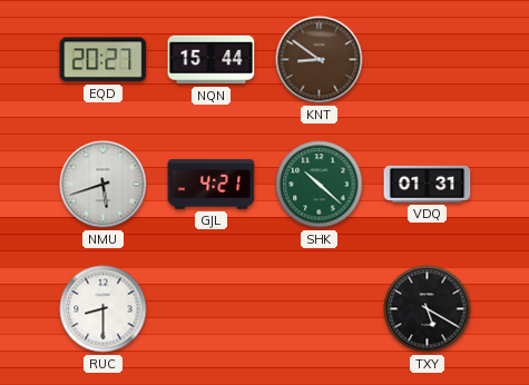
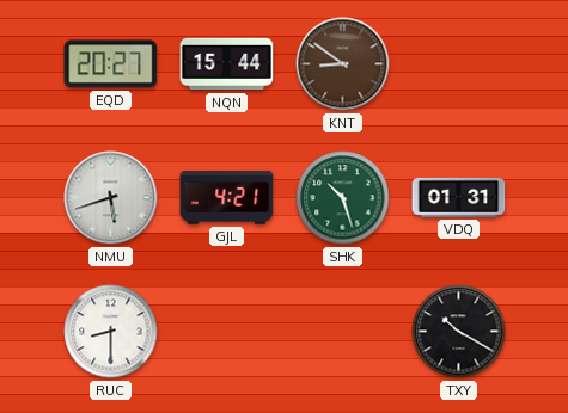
SHK: 10:22 -> 10:27
TXY: 5:20 -> 10:20
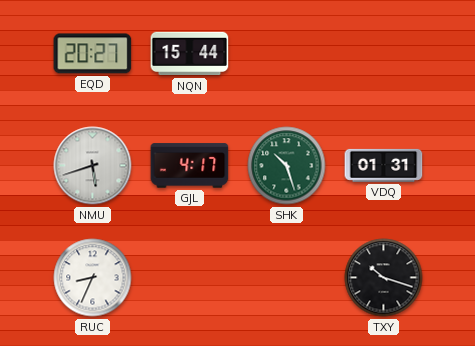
KNT: 8:51 -> none
GJL: 4:21 -> 4:17
RUC: 8:30 -> 8:34
TXY: 10:20 -> 10:18
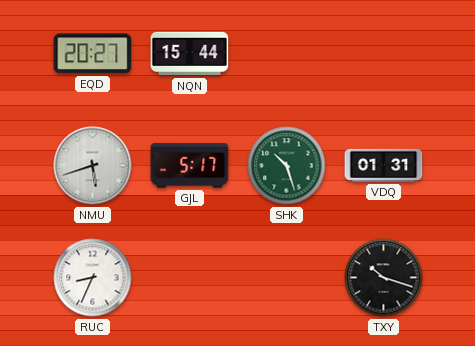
GJL: 4:17 -> 5:17
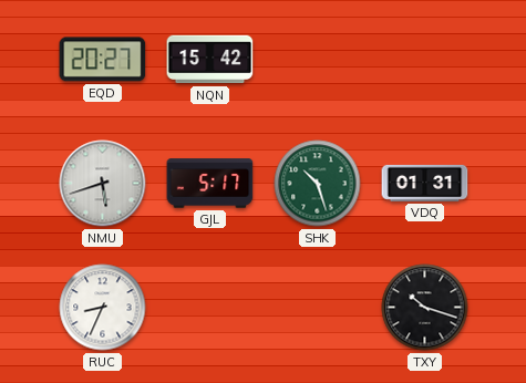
NQN: 15:44 -> 15:42
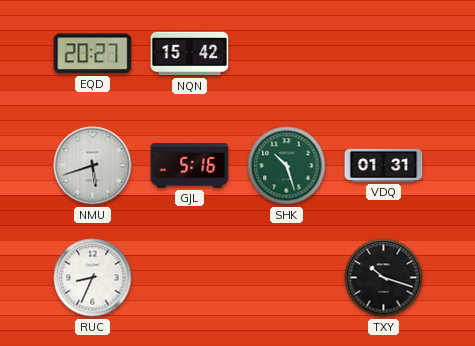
GJL: 5:17 -> 5:16
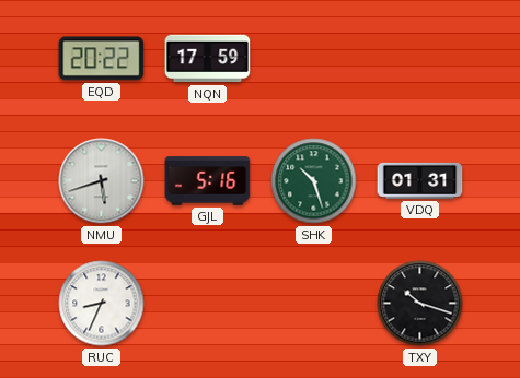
EQD: 20:27 -> 20:22
NQN: 15:42 -> 17:59
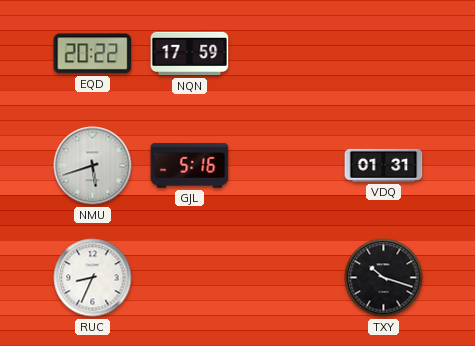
SHK: 10:27 -> none
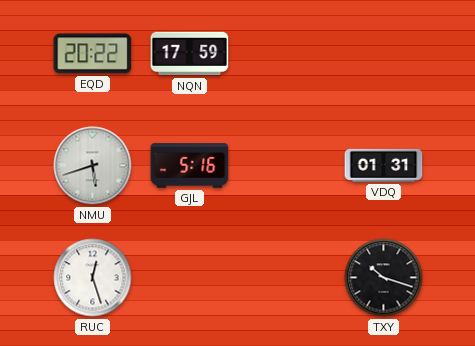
RUC: 8:34 -> 12:27
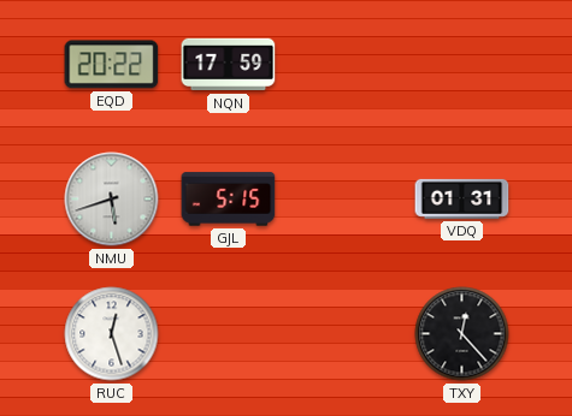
GJL: 5:16 -> 5:15
TXY: 10:18 -> 12:23
